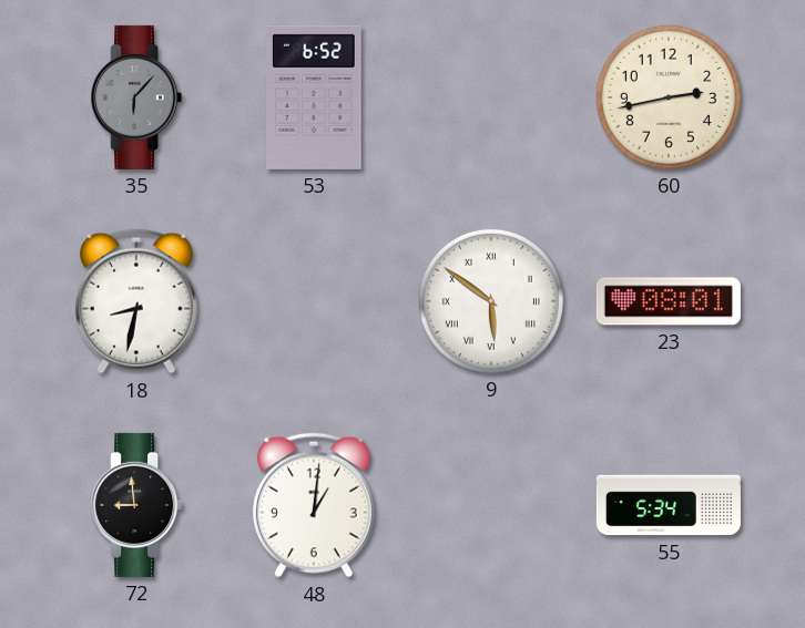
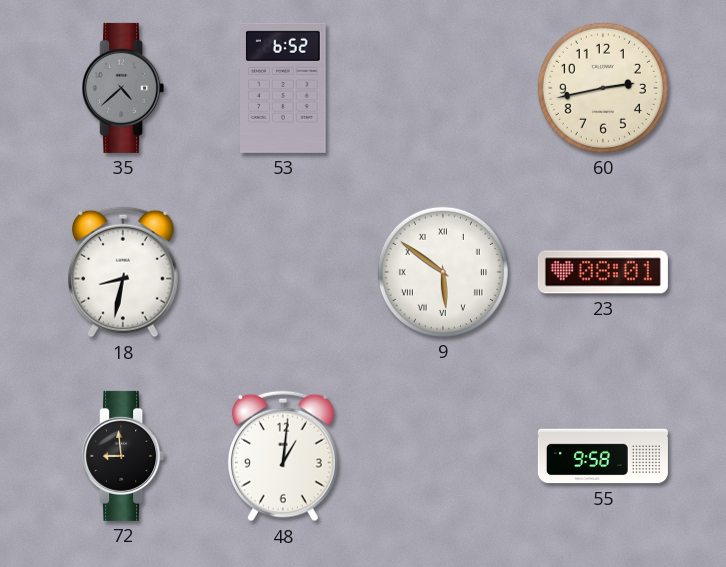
35: 6:07 -> 4:38
55: 5:34 -> 9:58
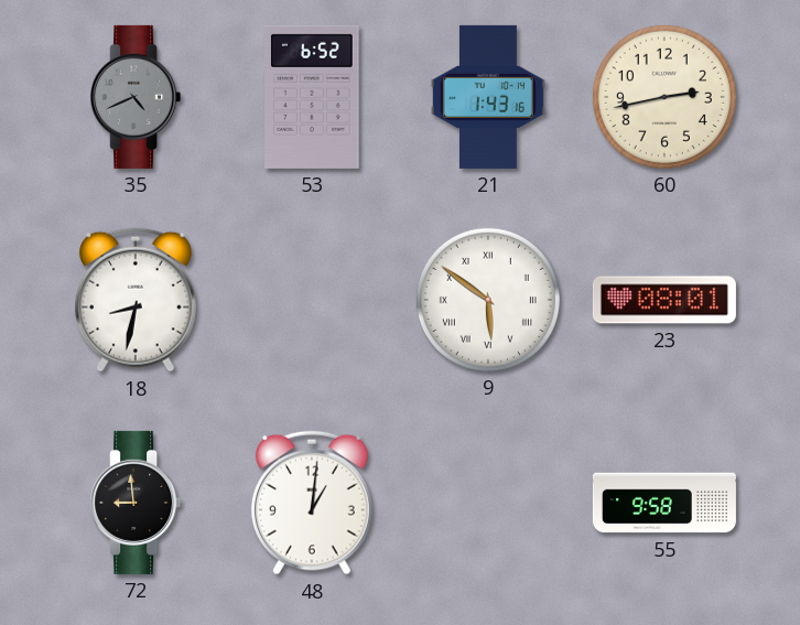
35: 4:38 -> 4:41
21: none -> 1:43
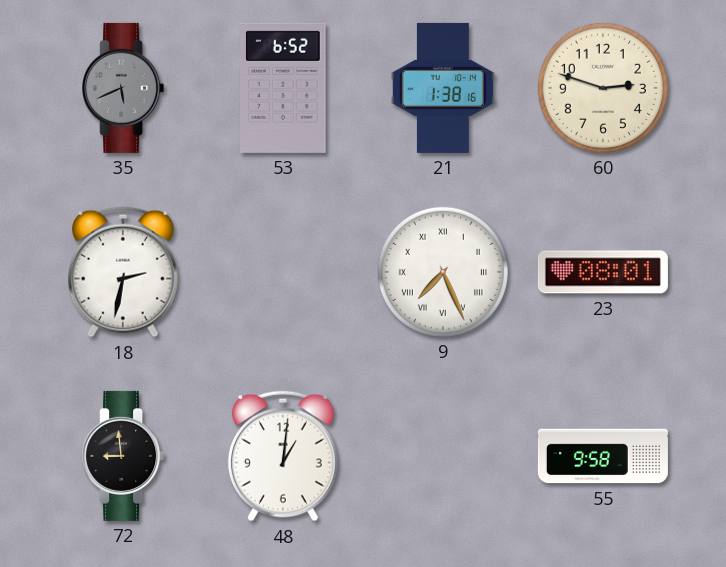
35: 4:41 -> 5:41
21: 1:43 -> 1:38
60: 2:43 -> 2:48
18: 8:32 -> 2:32
9: 5:51 -> 7:26
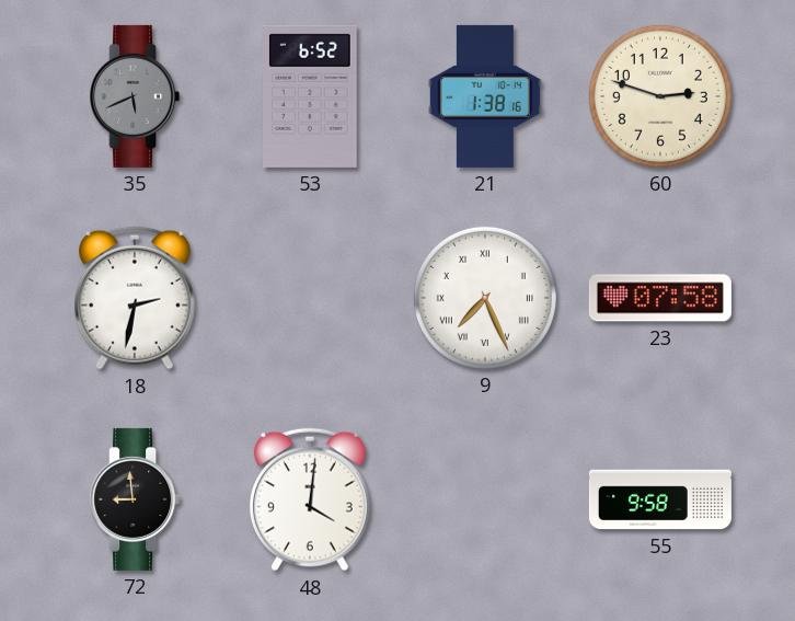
23: 08:01 -> 07:58
48: 1:01 -> 4:01
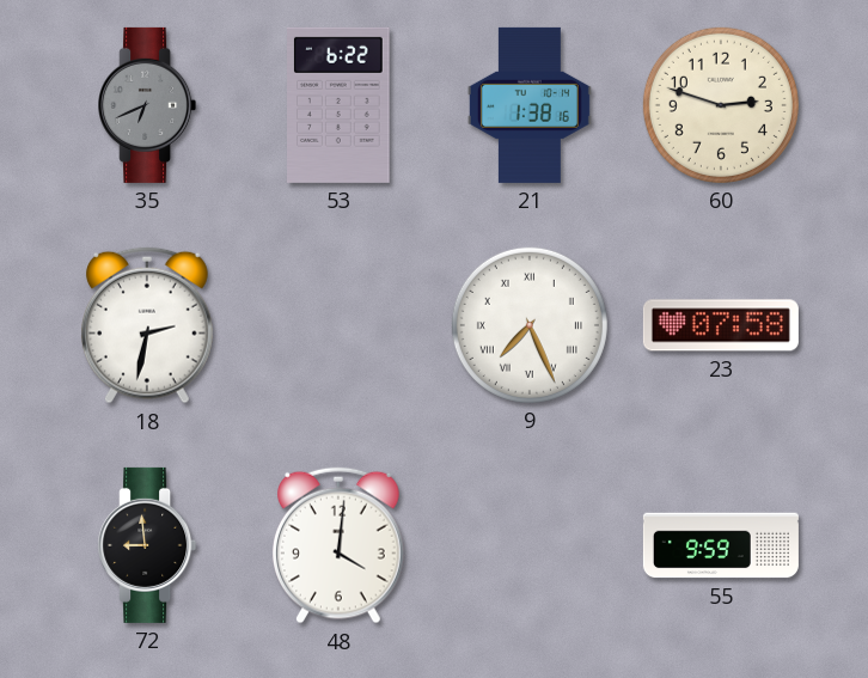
35: 5:41 -> 6:41
53: 6:52 -> 6:22
55: 9:58 -> 9:59
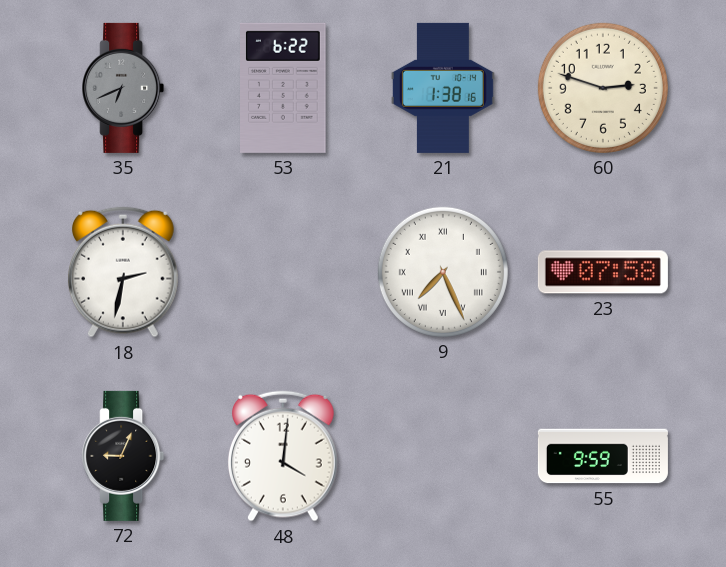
72: 8:59 -> 9:04
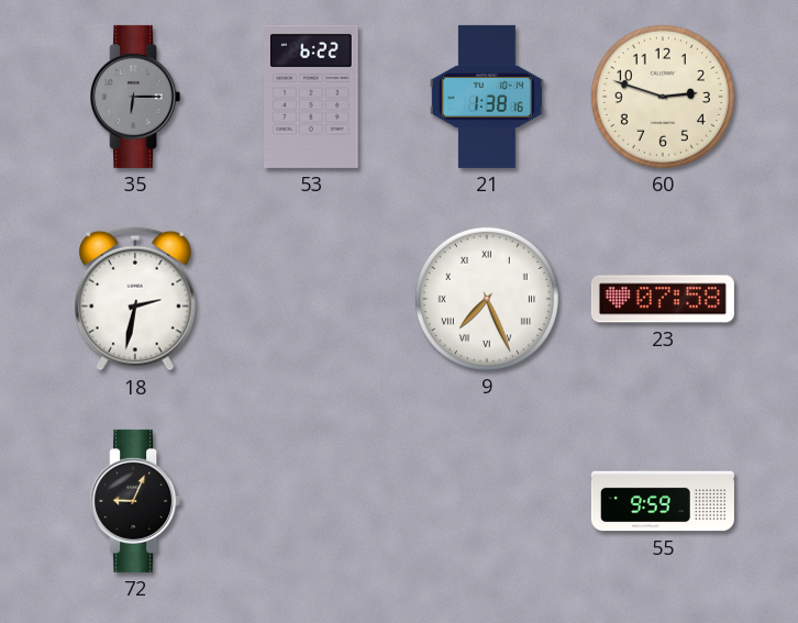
35: 6:41 -> 6:15
48: 4:01 -> none
